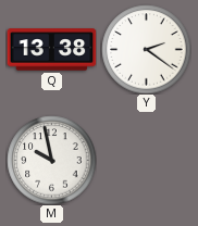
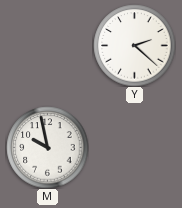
Q: 13:38 -> none
Y: 2:21 -> 2:22
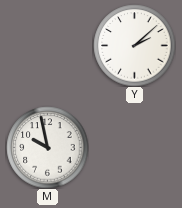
Y: 2:22 -> 2:08
